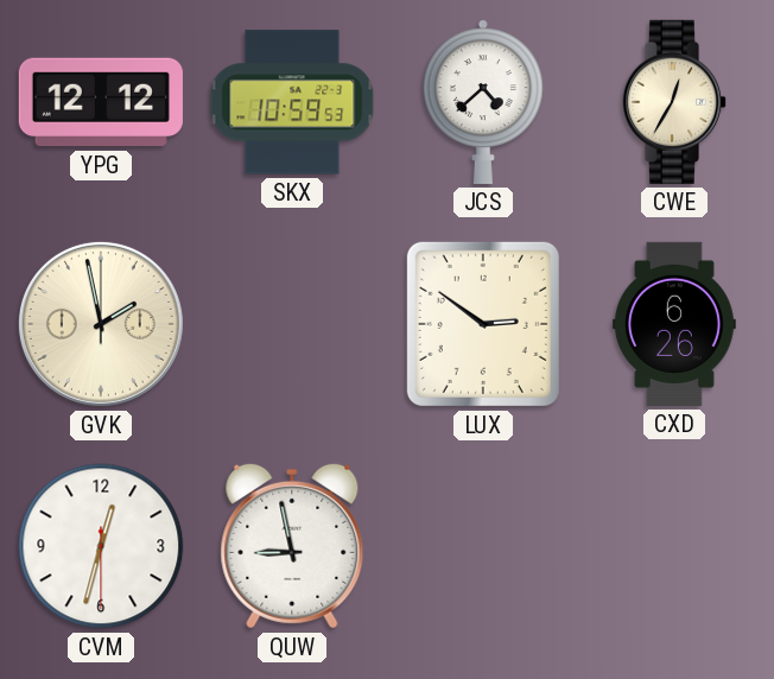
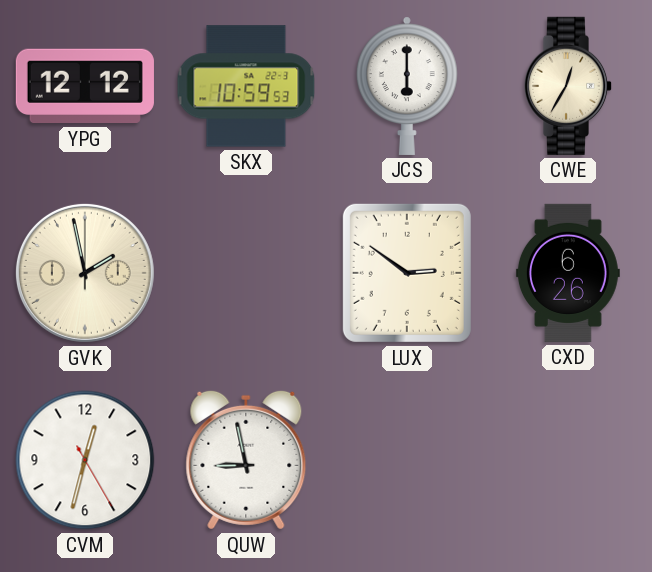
JCS: 4:38 -> 6:00
CVM: 12:32:30 -> 12:32:25
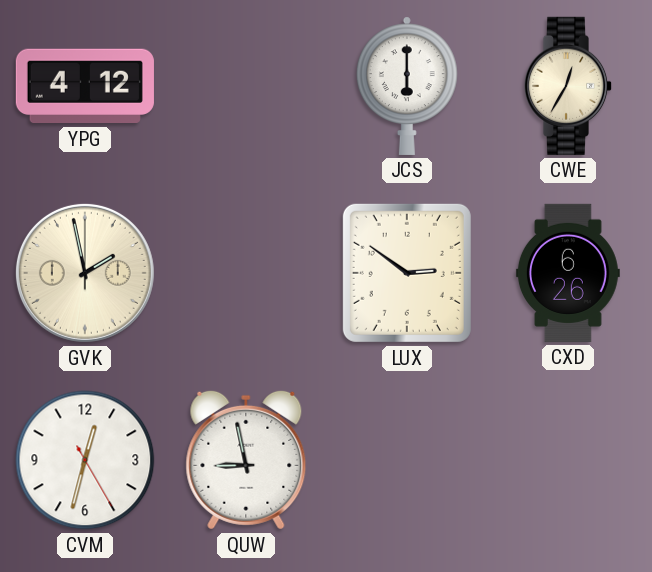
YPG: 12:12 -> 4:12
SKX: 10:59 -> none
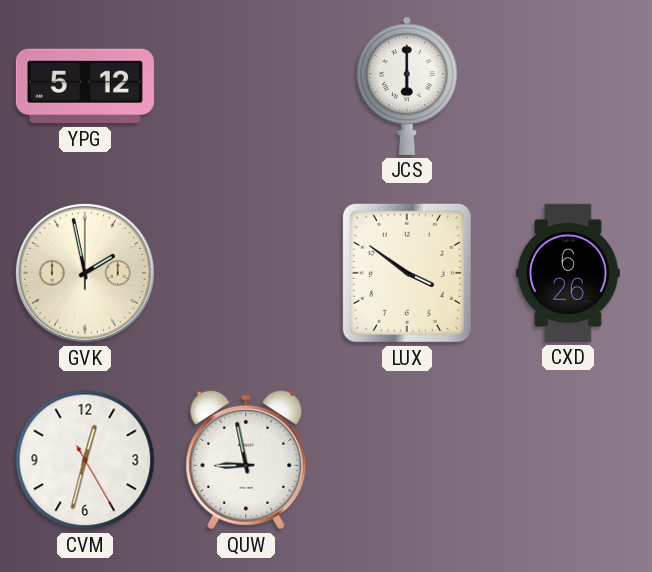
YPG: 4:12 -> 5:12
CWE: 12:35 -> none
LUX: 2:51 -> 3:51
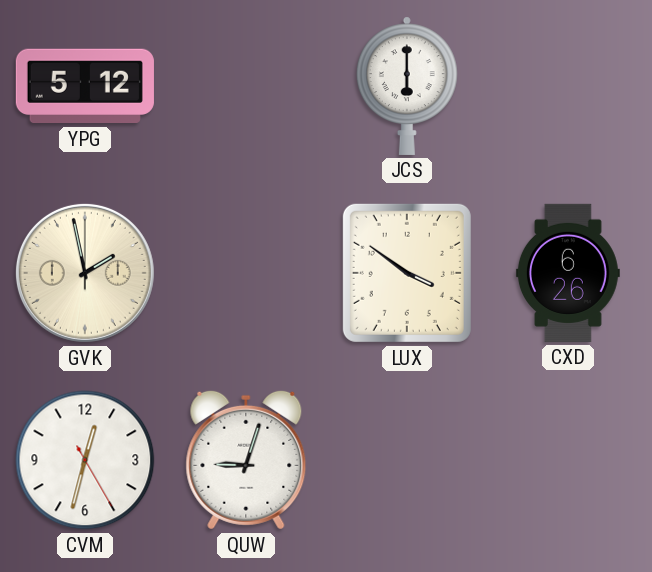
QUW: 8:58 -> 9:03
